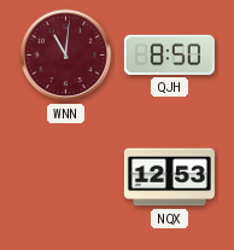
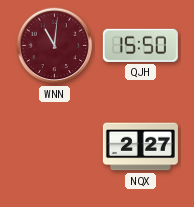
QJH: 8:50 -> 15:50
NQX: 12:53 -> 2:27
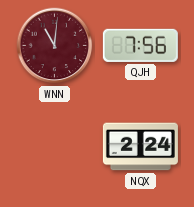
QJH: 15:50 -> 7:56
NQX: 2:27 -> 2:24
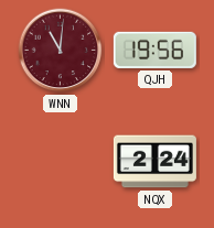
QJH: 7:56 -> 19:56
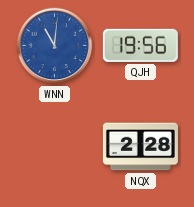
WNN dial: burgundy -> blue
NQX: 2:24 -> 2:28
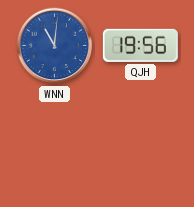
NQX: 2:28 -> none
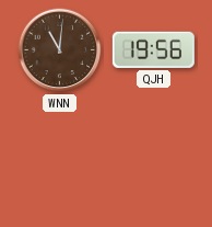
WNN dial: blue -> brown
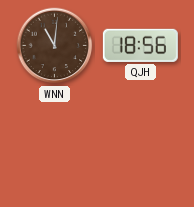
QJH: 19:56 -> 18:56
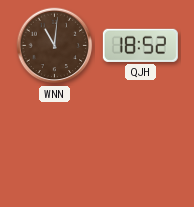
QJH: 18:56 -> 18:52
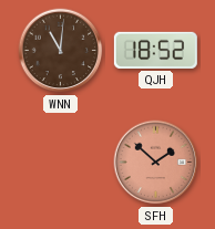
SFH: none -> 1:52
